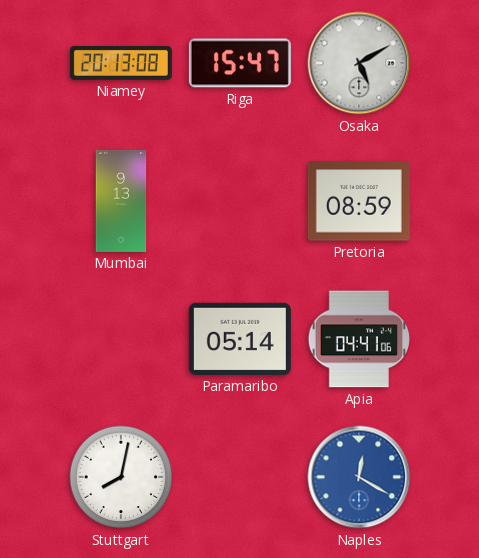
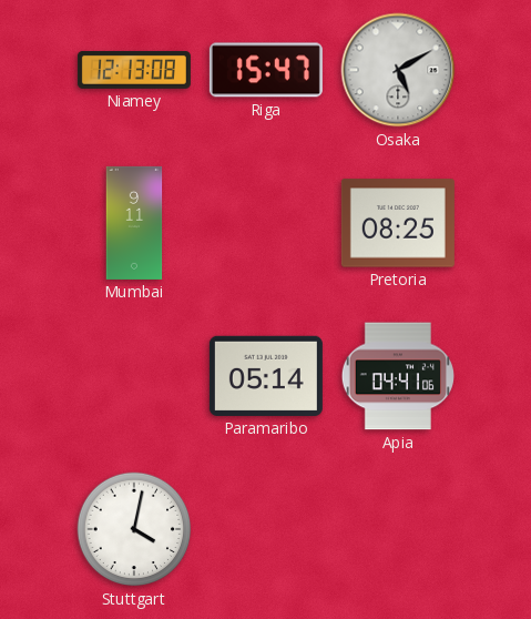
Niamey: 20:13 -> 12:13
Mumbai: 9:13 -> 9:11
Pretoria: 08:59 -> 08:25
Stuttgart: 8:02 -> 4:02
Naples: 12:20 -> none
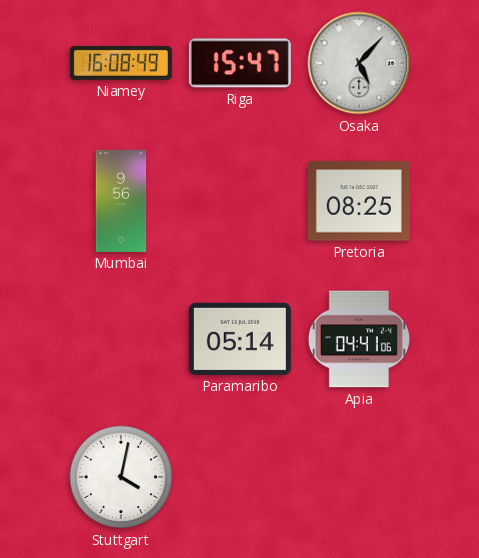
Niamey: 12:13 -> 16:08
Osaka: 5:10 -> 5:07
Mumbai: 9:11 -> 9:56
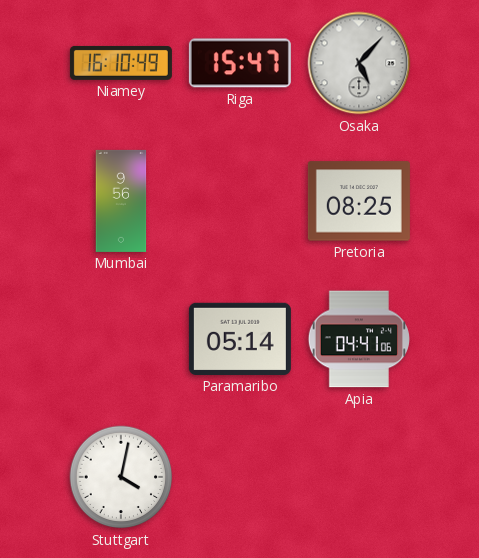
Niamey: 16:08 -> 16:10
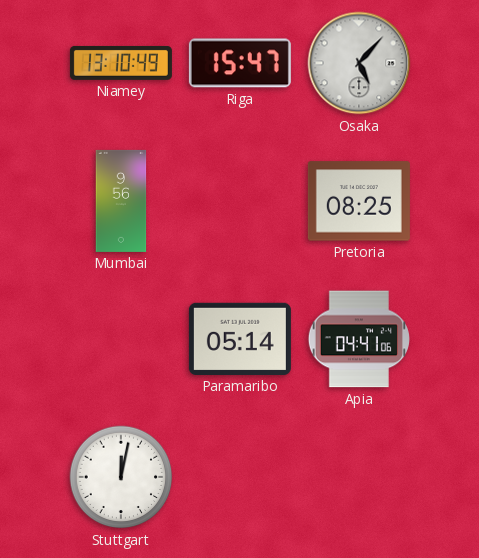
Niamey: 16:10 -> 13:10
Stuttgart: 4:02 -> 12:02
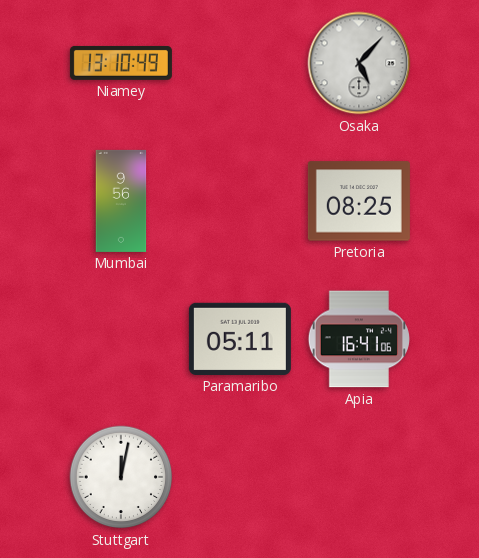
Riga: 15:47 -> none
Paramaribo: 05:14 -> 05:11
Apia: 04:41 -> 16:41
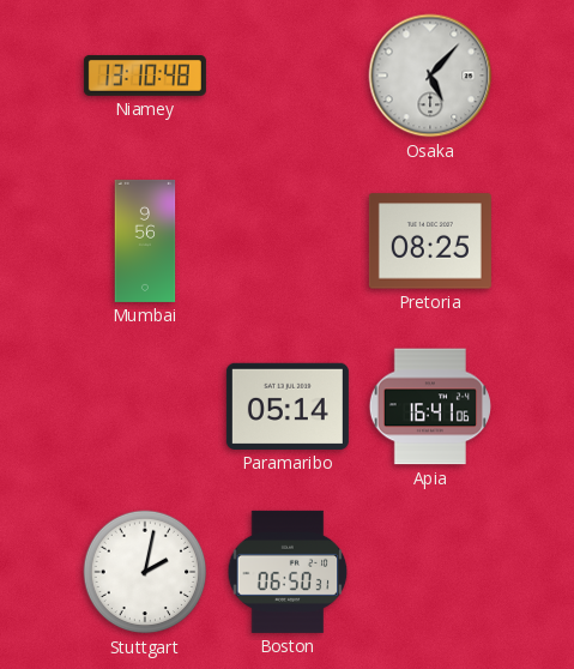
Niamey: 13:10:49 -> 13:10:48
Paramaribo: 05:11 -> 05:14
Stuttgart: 12:02 -> 2:02
Boston: none -> 06:50
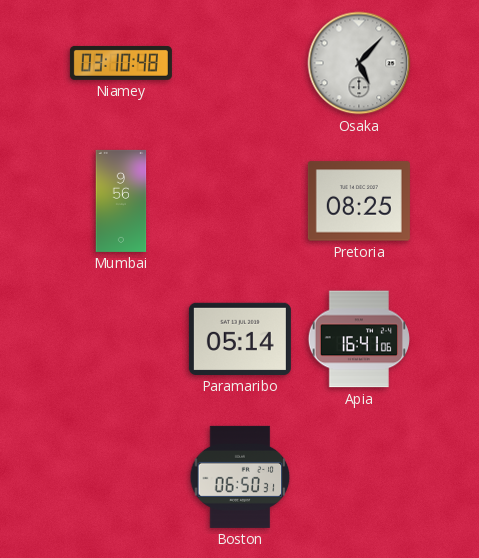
Niamey: 13:10 -> 03:10
Stuttgart: 2:02 -> none
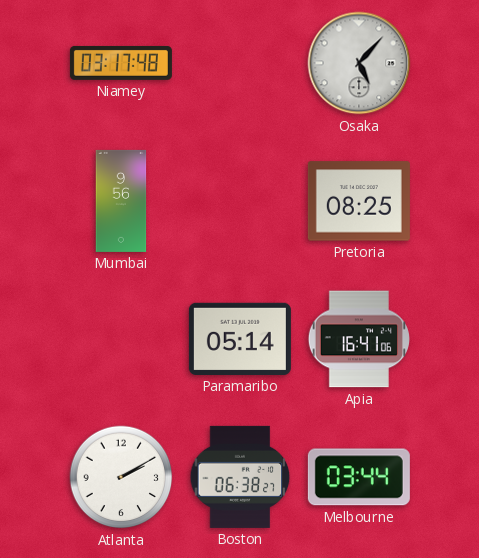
Niamey: 03:10 -> 03:17
Atlanta: none -> 2:10
Boston: 06:50 -> 06:38
Melbourne: none -> 03:44
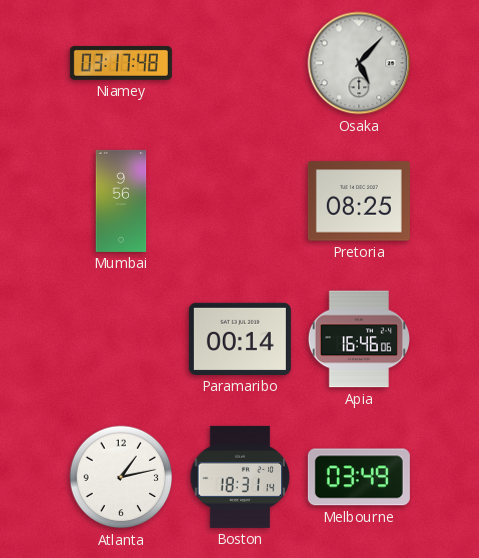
Paramaribo: 05:14 -> 00:14
Apia: 16:41 -> 16:46
Atlanta: 2:10 -> 1:13
Boston: 06:38 -> 18:31
Melbourne: 03:44 -> 03:49
